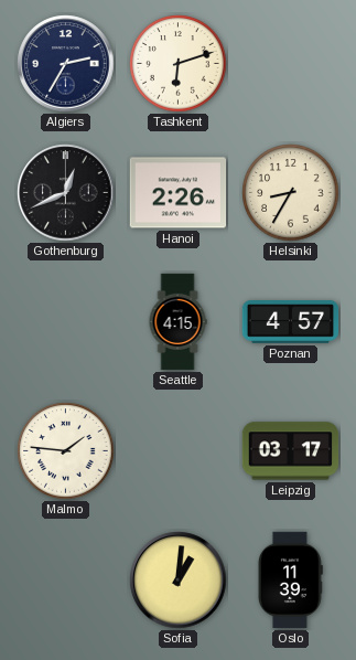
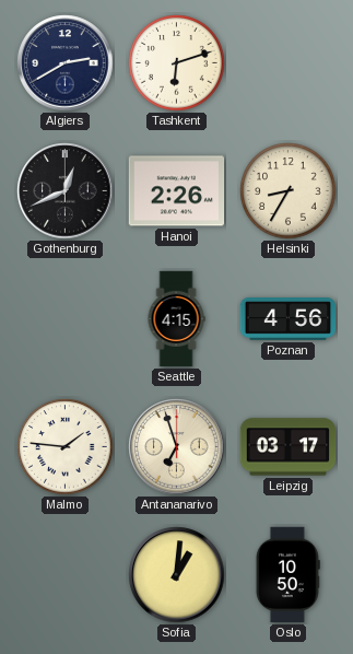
Algiers: 2:35 -> 2:40
Poznan: 4:57 -> 4:56
Antananarivo: none -> 6:57
Oslo: 11:39 -> 10:50
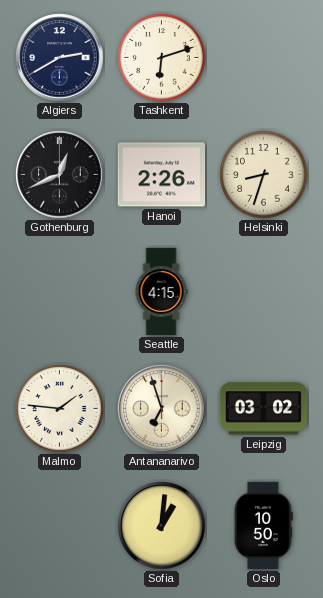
Helsinki: 8:35 -> 8:33
Poznan: 4:56 -> none
Leipzig: 03:17 -> 03:02
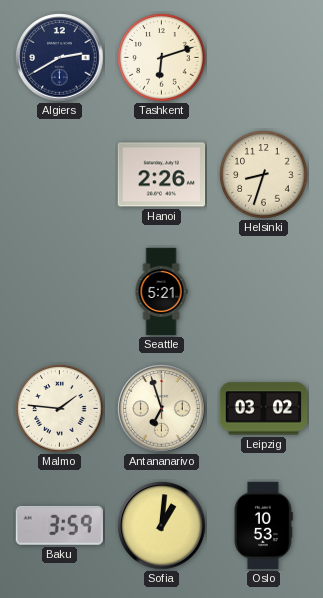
Gothenburg: 12:41 -> none
Seattle: 4:15 -> 5:21
Baku: none -> 3:59
Oslo: 10:50 -> 10:53
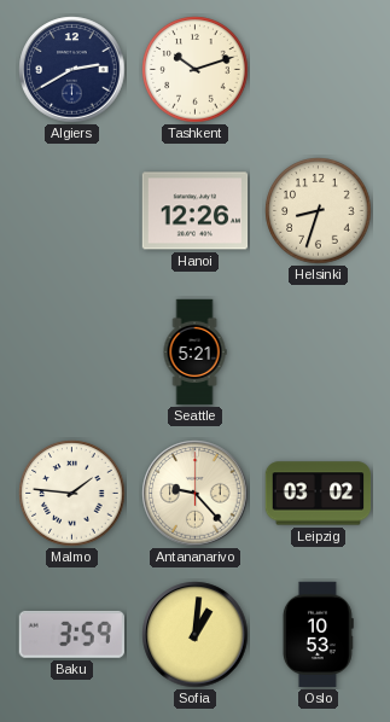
Tashkent: 6:12 -> 10:12
Hanoi: 2:26 -> 12:26
Antananarivo: 6:57 -> 9:23
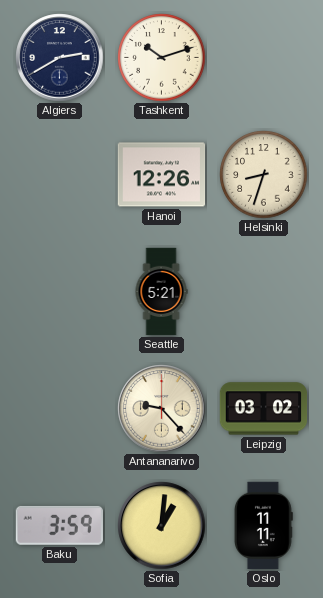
Malmo: 1:46 -> none
Oslo: 10:53 -> 11:11
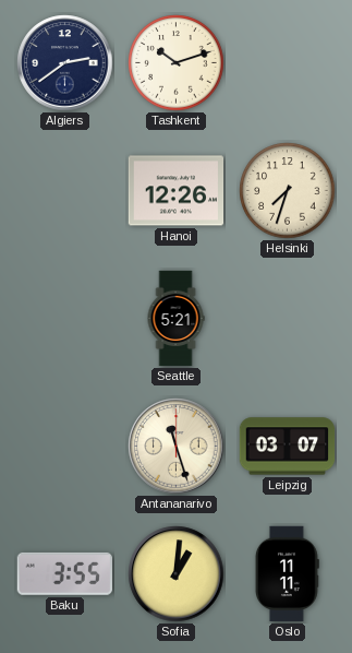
Algiers: 2:40 -> 2:39
Helsinki: 8:33 -> 7:33
Antananarivo: 9:23 -> 11:27
Leipzig: 03:02 -> 03:07
Baku: 3:59 -> 3:55
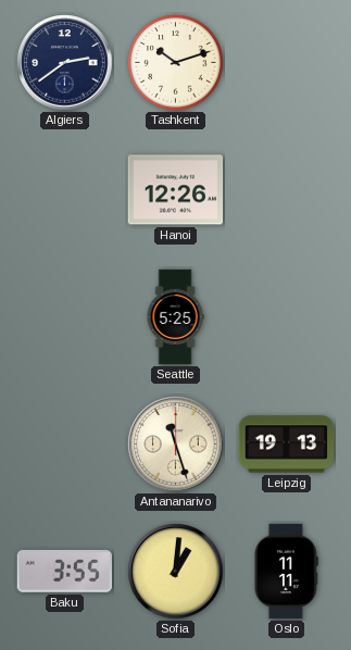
Helsinki: 7:33 -> none
Seattle: 5:21 -> 5:25
Leipzig: 03:07 -> 19:13
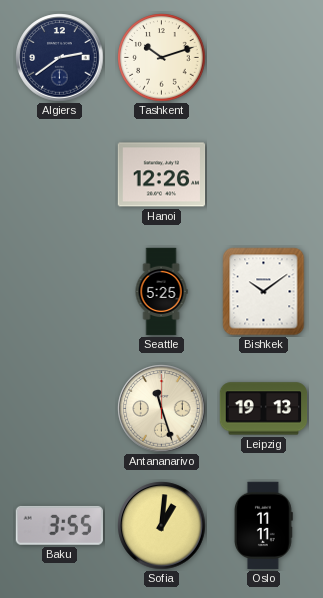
Bishkek: none -> 10:09
